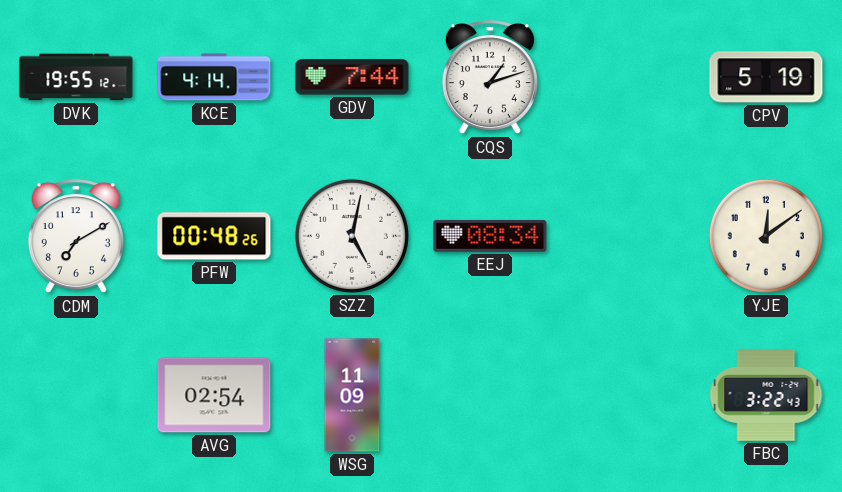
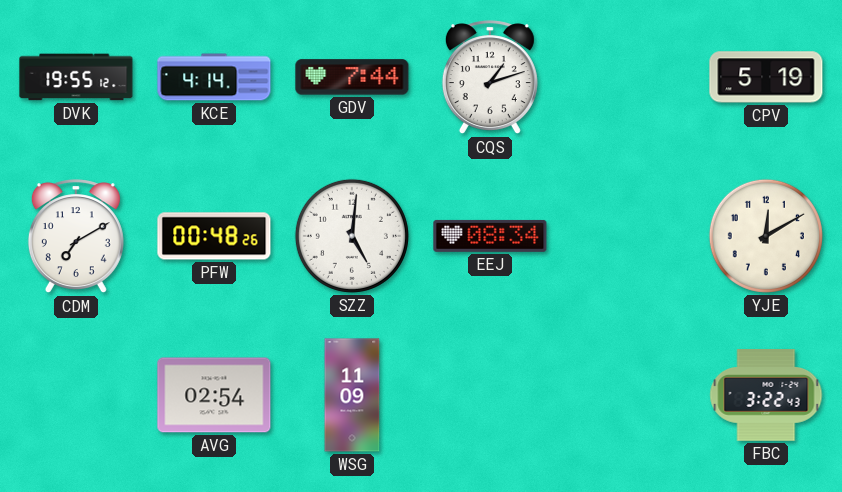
SZZ: 5:02 -> 5:01
YJE: 12:09 -> 12:10
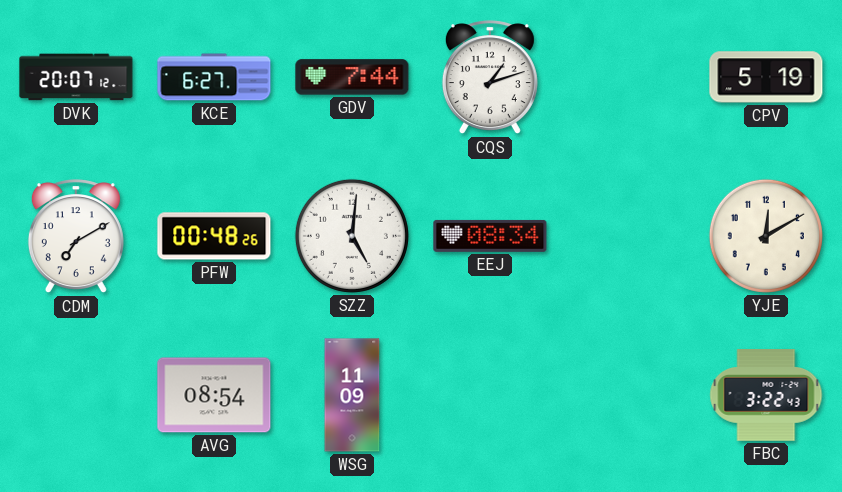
DVK: 19:55 -> 20:07
KCE: 4:14 -> 6:27
AVG: 02:54 -> 08:54
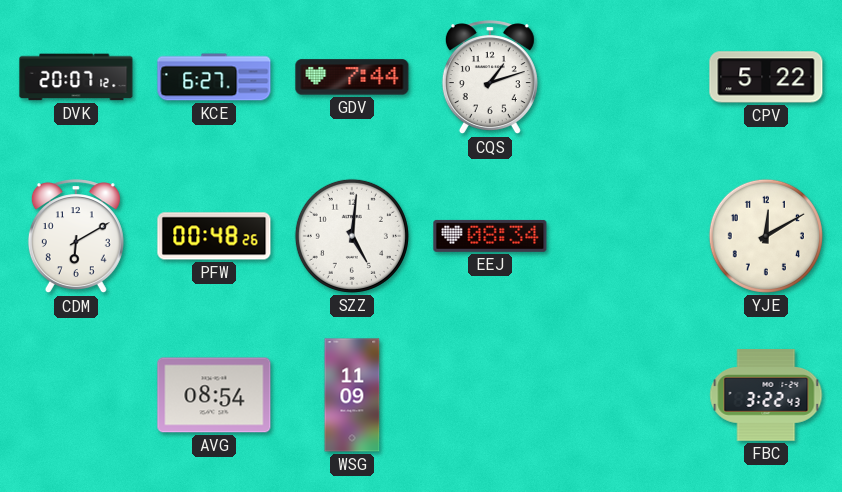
CPV: 5:19 -> 5:22
CDM: 7:10 -> 6:10
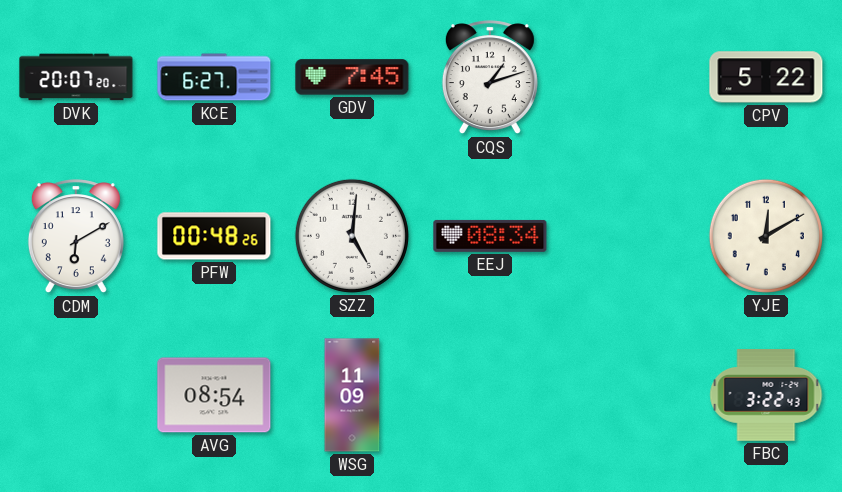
DVK: 20:07:12 -> 20:07:20
GDV: 7:44 -> 7:45
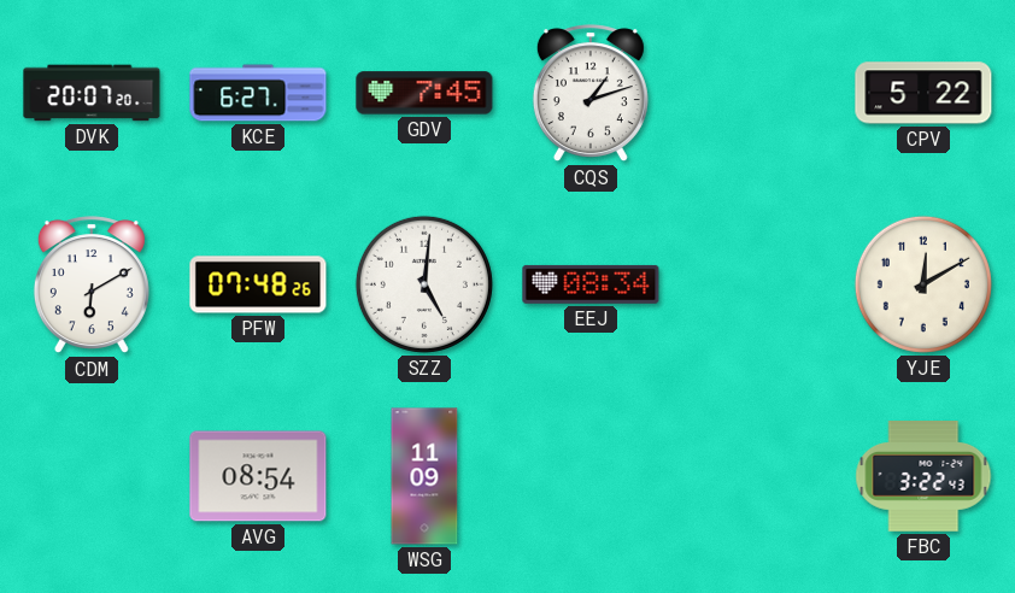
PFW: 00:48 -> 07:48
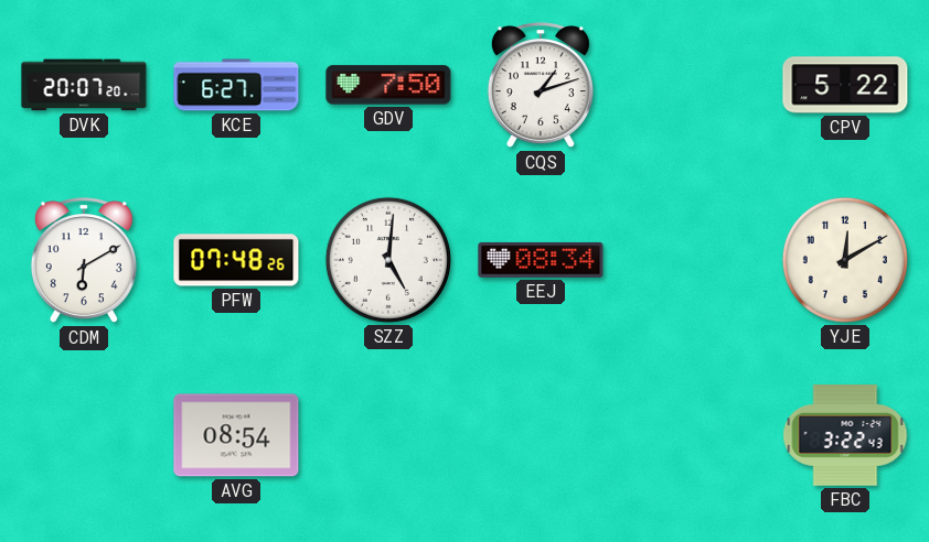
GDV: 7:45 -> 7:50
WSG: 11:09 -> none
